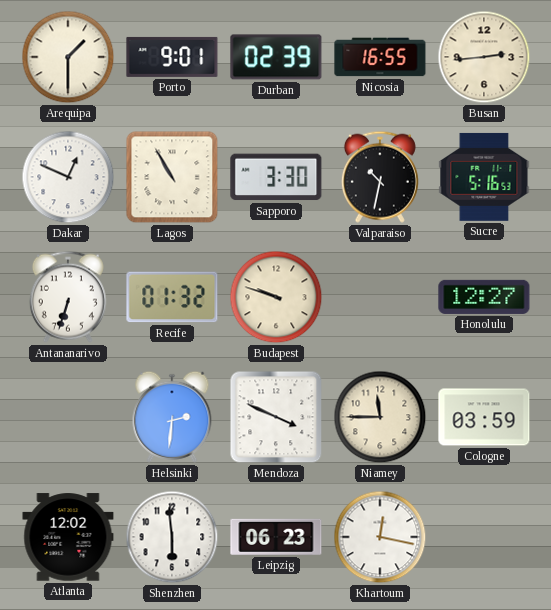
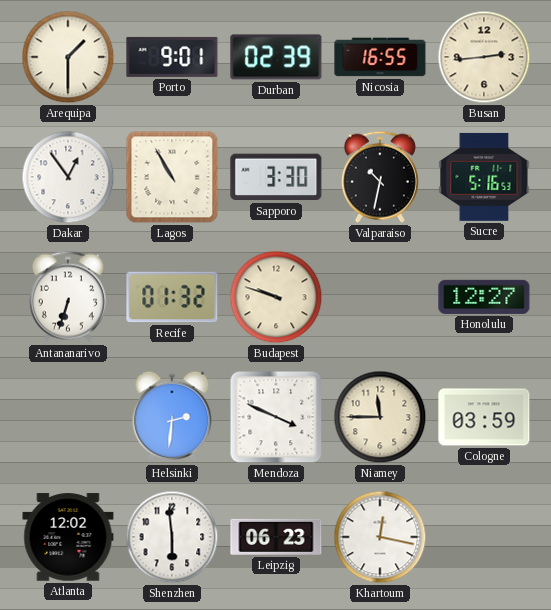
Dakar: 12:49 -> 12:54
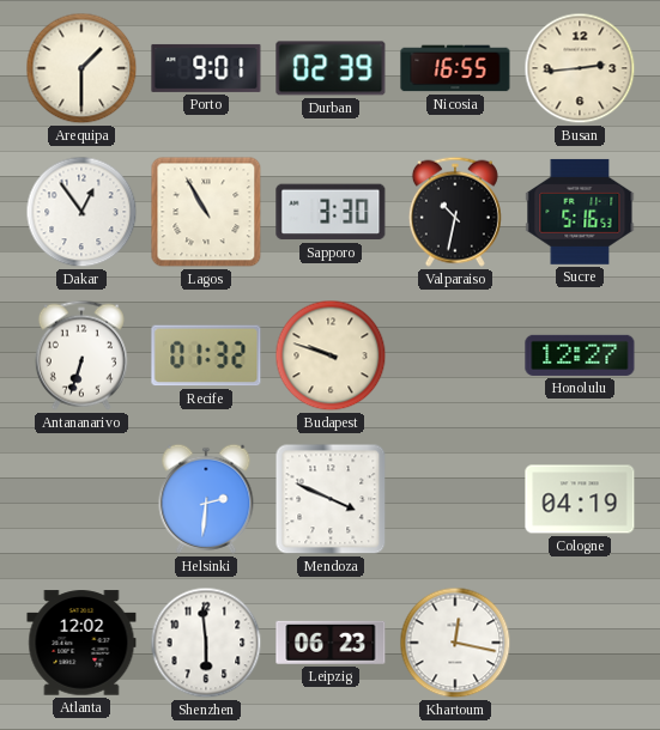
Niamey: 11:45 -> none
Cologne: 03:59 -> 04:19
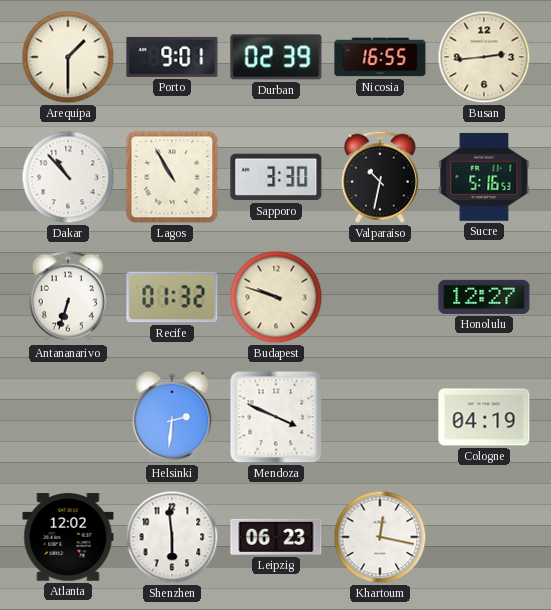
Dakar: 12:54 -> 10:53
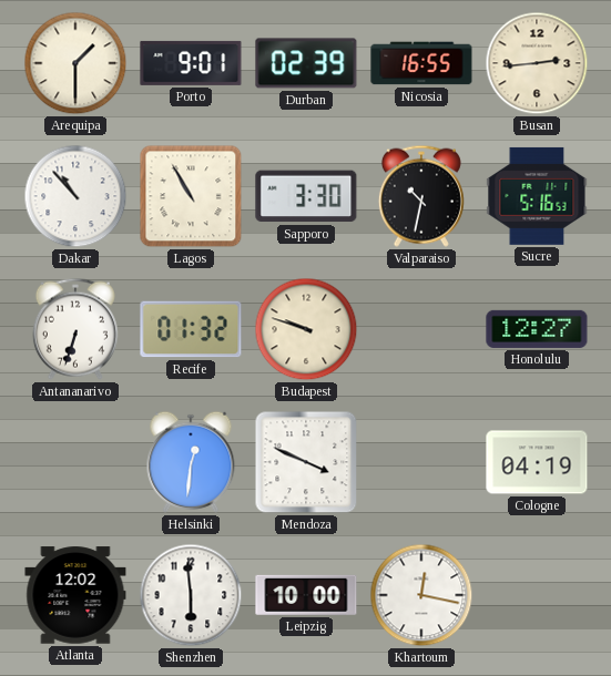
Helsinki: 2:31 -> 12:31
Leipzig: 06:23 -> 10:00
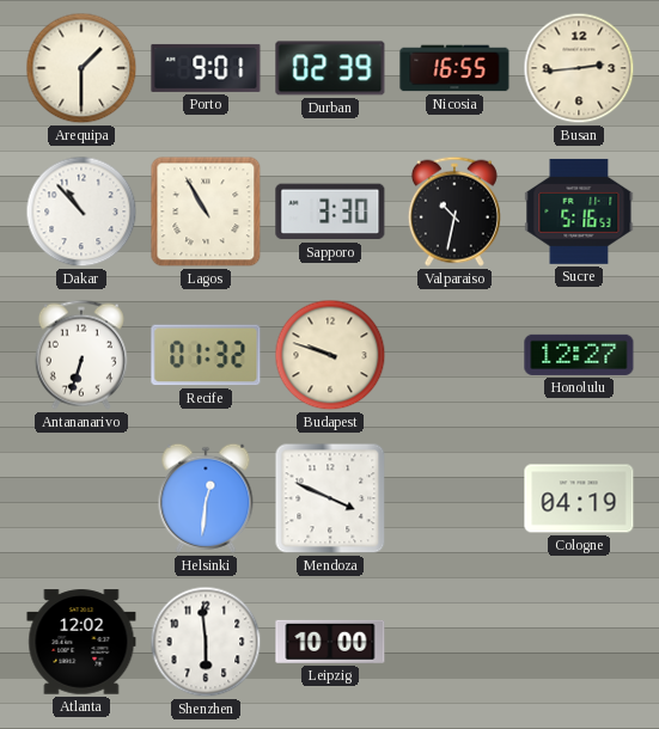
Khartoum: 12:17 -> none
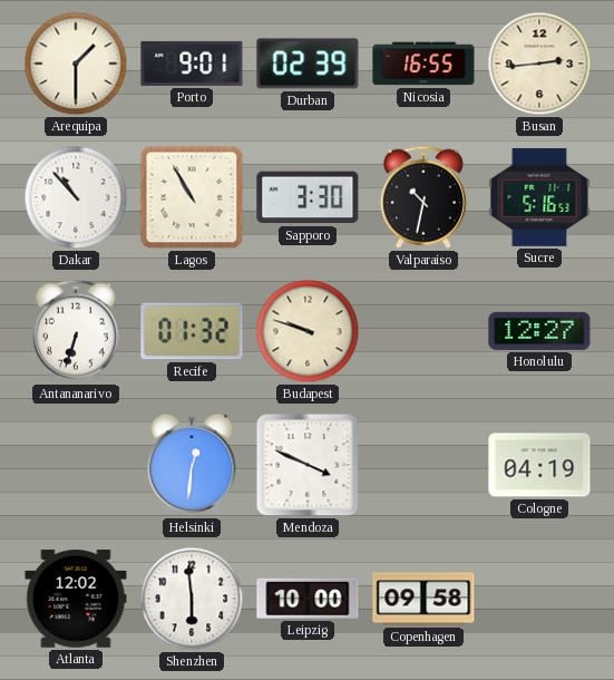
Copenhagen: none -> 09:58
